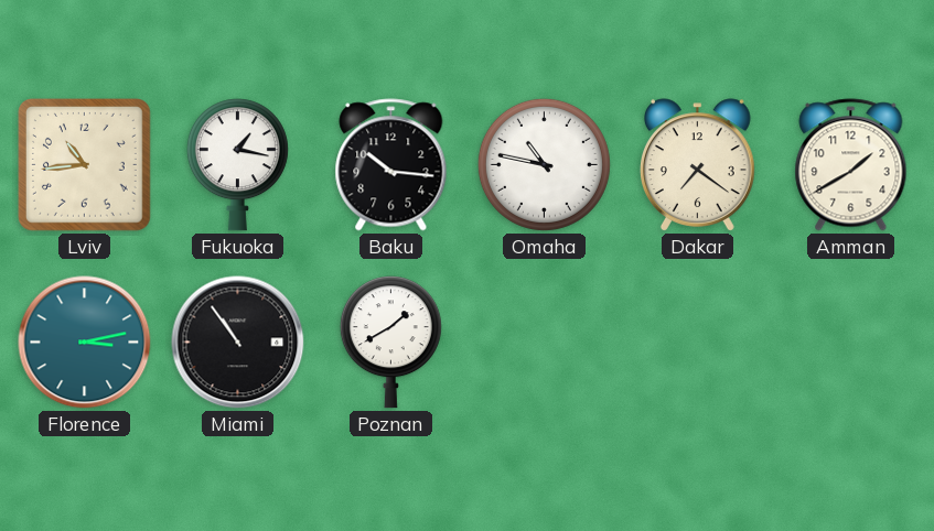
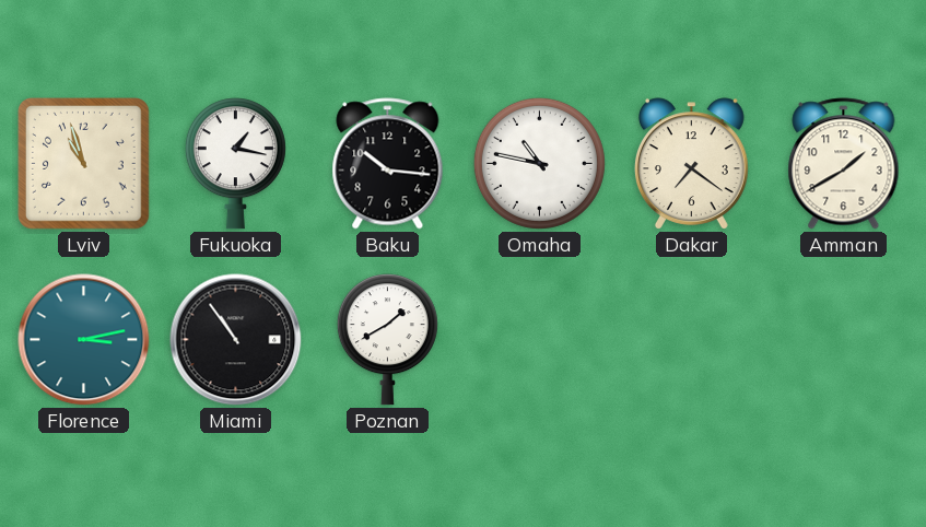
Lviv: 10:44 -> 10:57
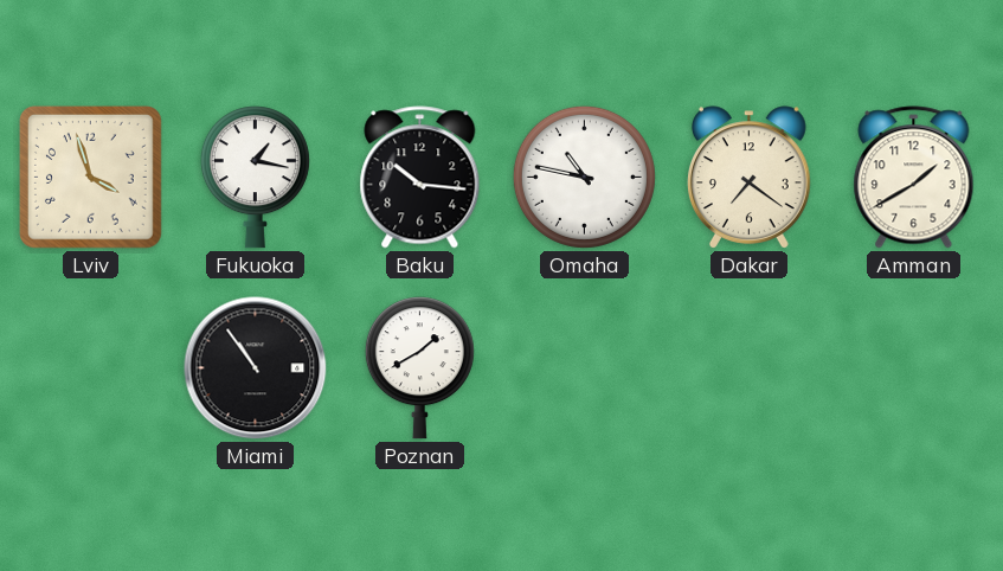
Lviv: 10:57 -> 3:57
Florence: 3:13 -> none
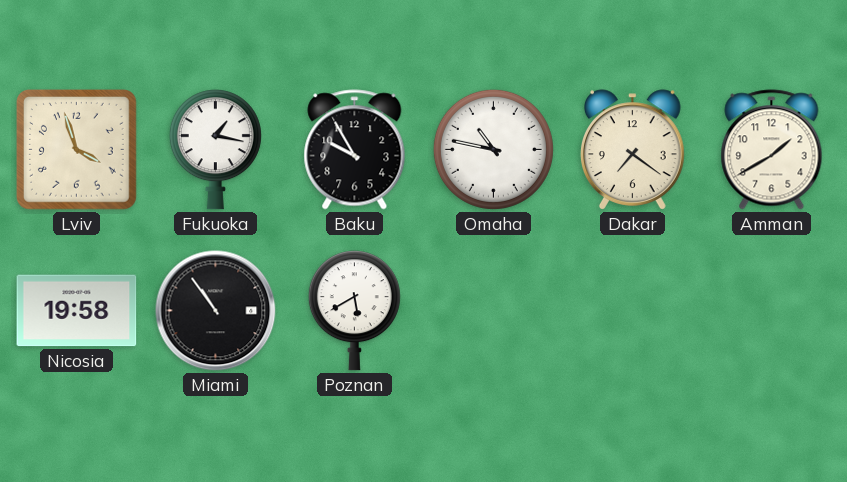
Baku: 10:16 -> 9:55
Nicosia: none -> 19:58
Poznan: 1:40 -> 5:40
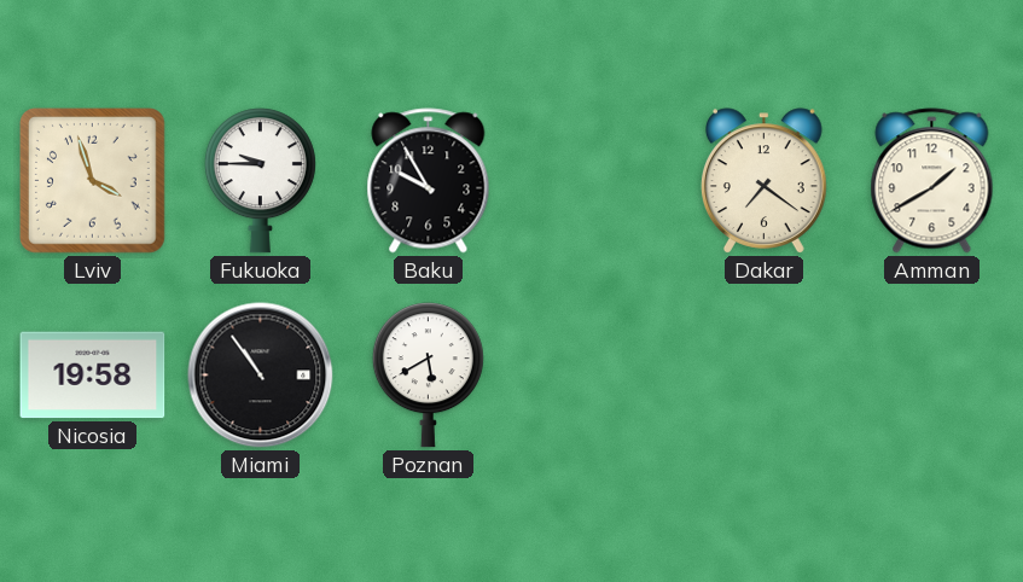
Fukuoka: 1:17 -> 9:45
Omaha: 10:47 -> none
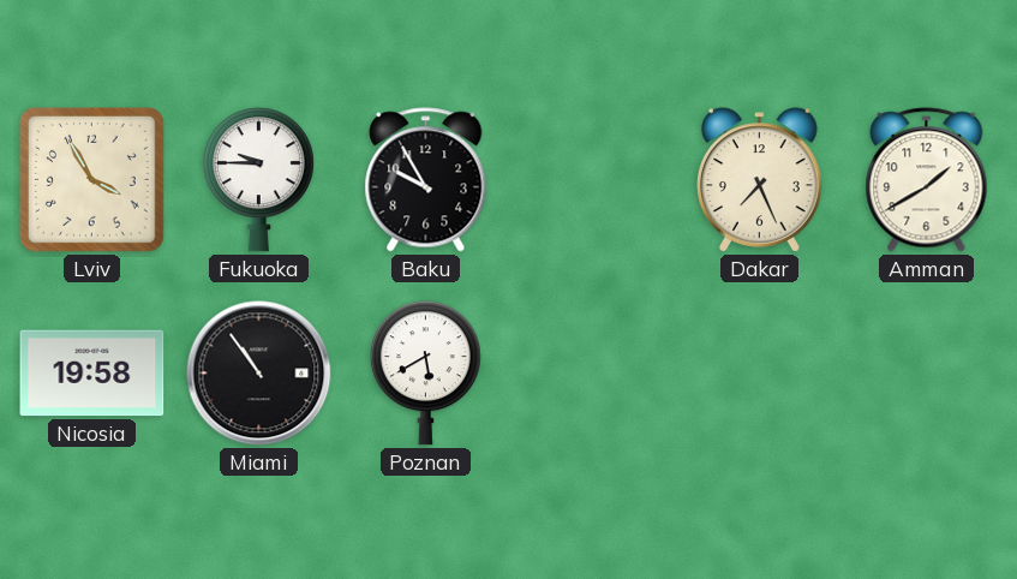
Lviv: 3:57 -> 3:55
Dakar: 7:21 -> 7:26
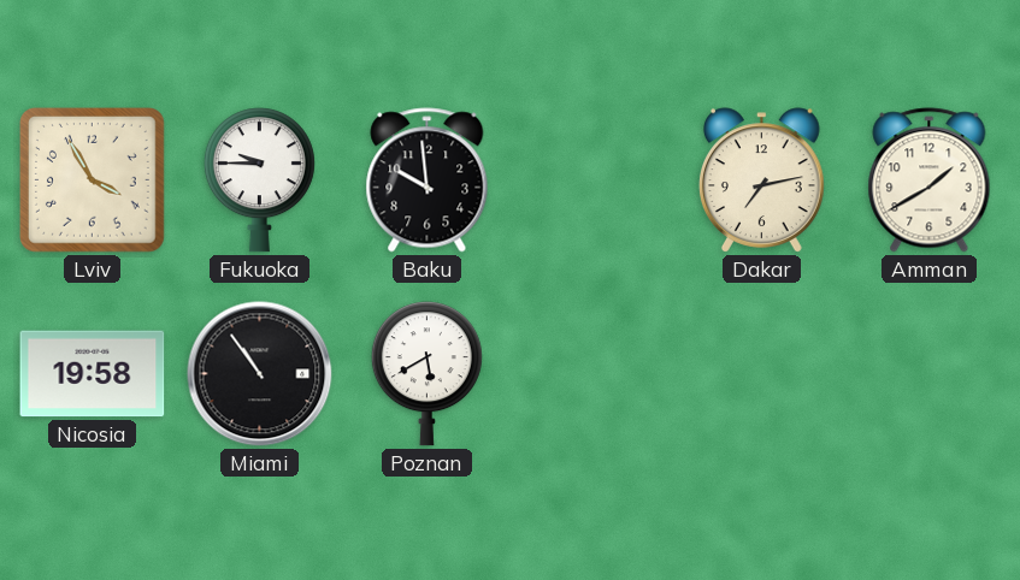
Baku: 9:55 -> 9:59
Dakar: 7:26 -> 7:13
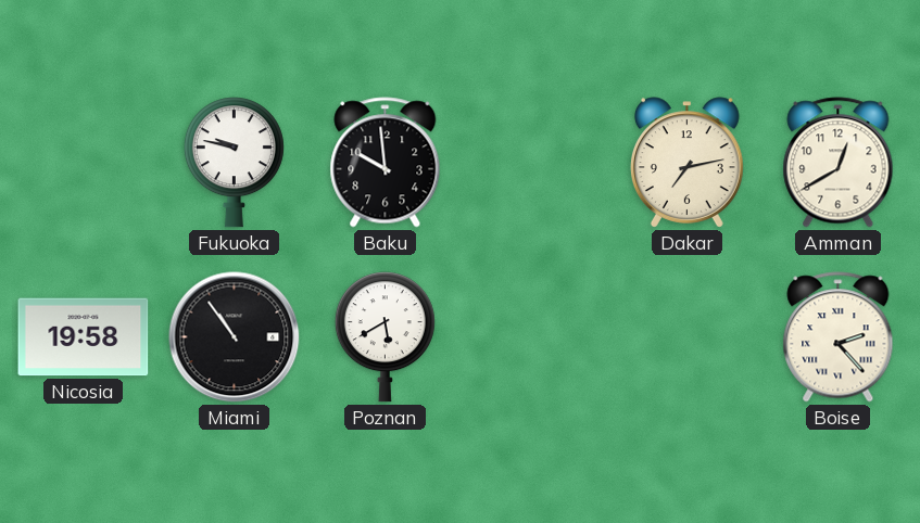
Lviv: 3:55 -> none
Fukuoka: 9:45 -> 9:47
Amman: 1:40 -> 12:40
Boise: none -> 2:23
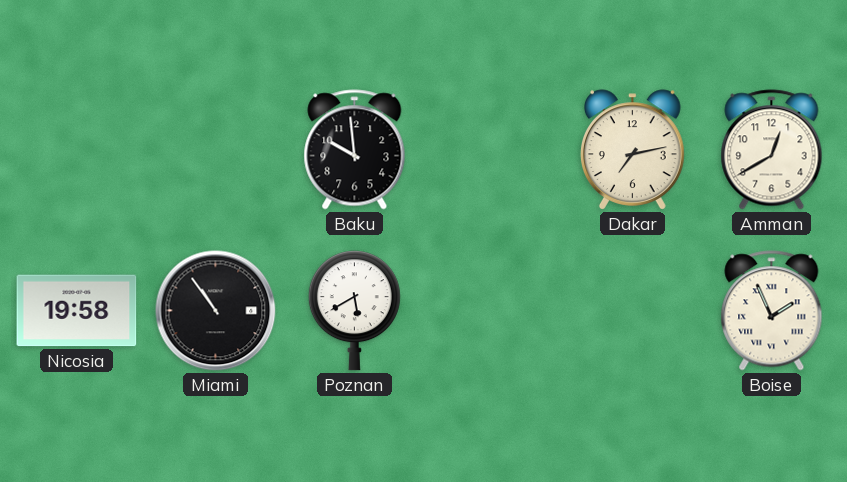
Fukuoka: 9:47 -> none
Boise: 2:23 -> 1:56
